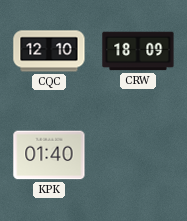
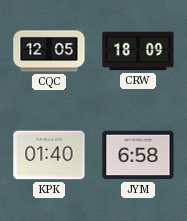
CQC: 12:10 -> 12:05
JYM: none -> 6:58
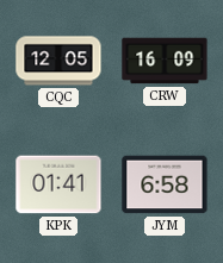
CRW: 18:09 -> 16:09
KPK: 01:40 -> 01:41
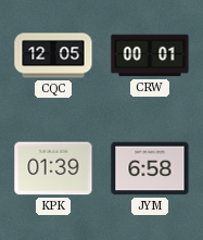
CRW: 16:09 -> 00:01
KPK: 01:41 -> 01:39
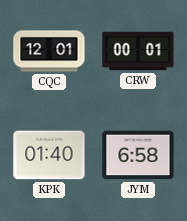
CQC: 12:05 -> 12:01
KPK: 01:39 -> 01:40
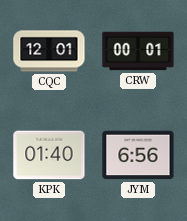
JYM: 6:58 -> 6:56
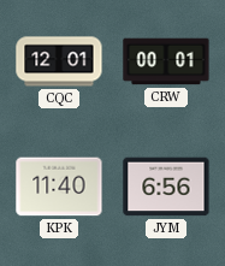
KPK: 01:40 -> 11:40
